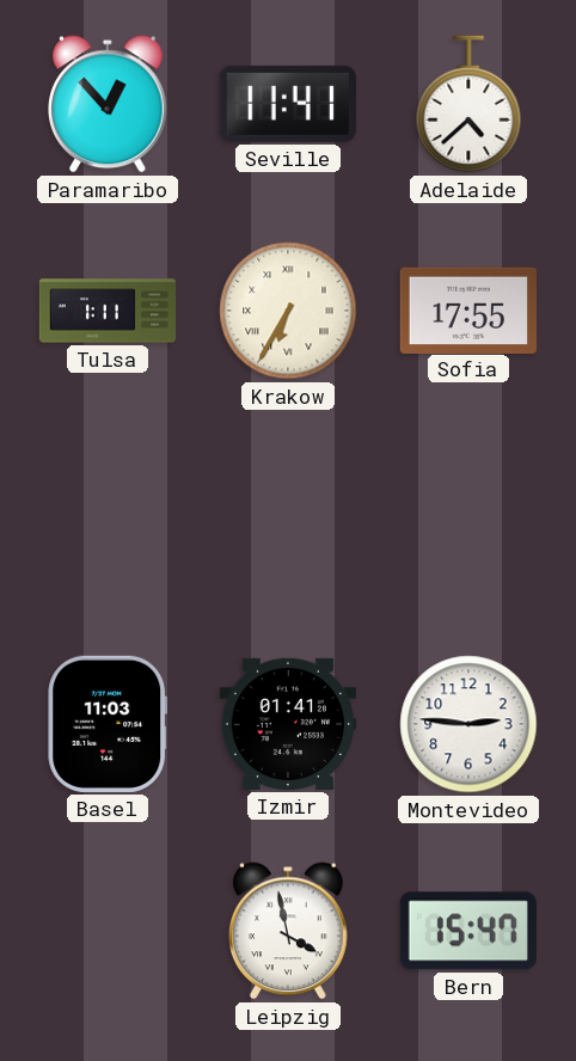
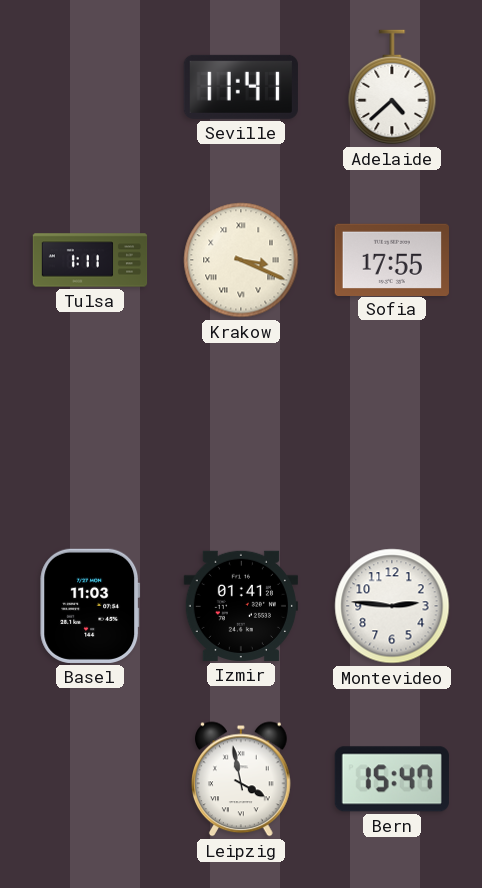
Paramaribo: 12:53 -> none
Krakow: 6:35 -> 3:19
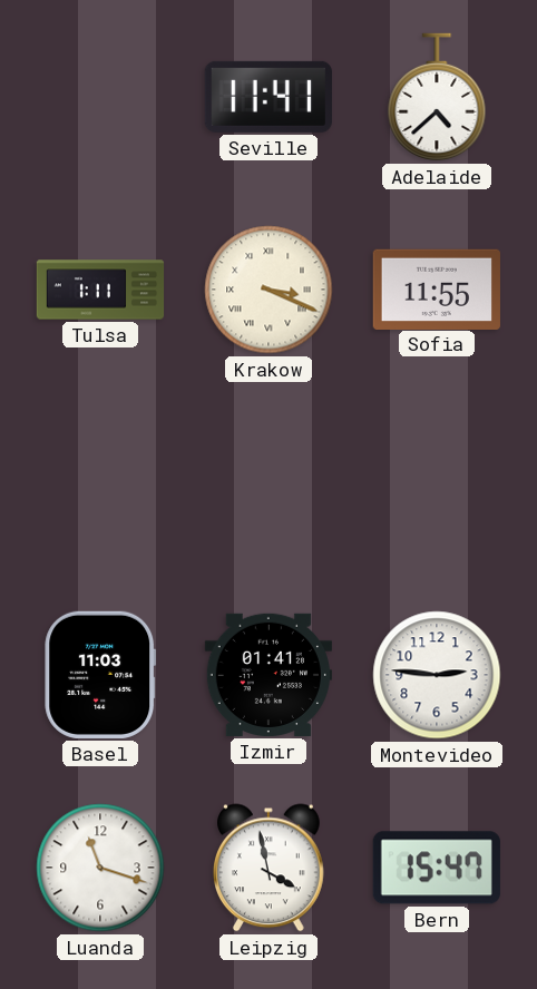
Sofia: 17:55 -> 11:55
Luanda: none -> 11:18
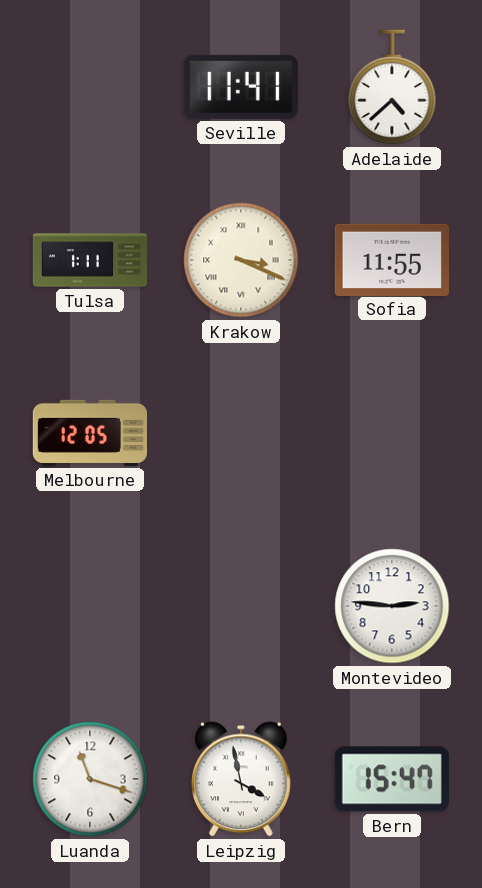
Melbourne: none -> 12:05
Basel: 11:03 -> none
Izmir: 01:41 -> none
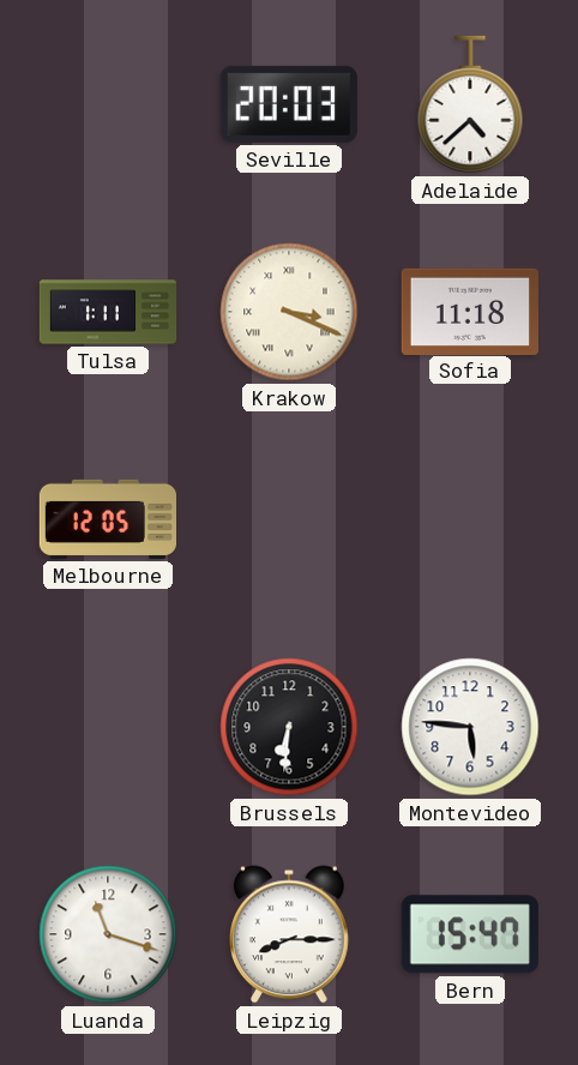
Seville: 11:41 -> 20:03
Sofia: 11:55 -> 11:18
Brussels: none -> 6:31
Montevideo: 2:46 -> 5:46
Leipzig: 3:58 -> 8:15
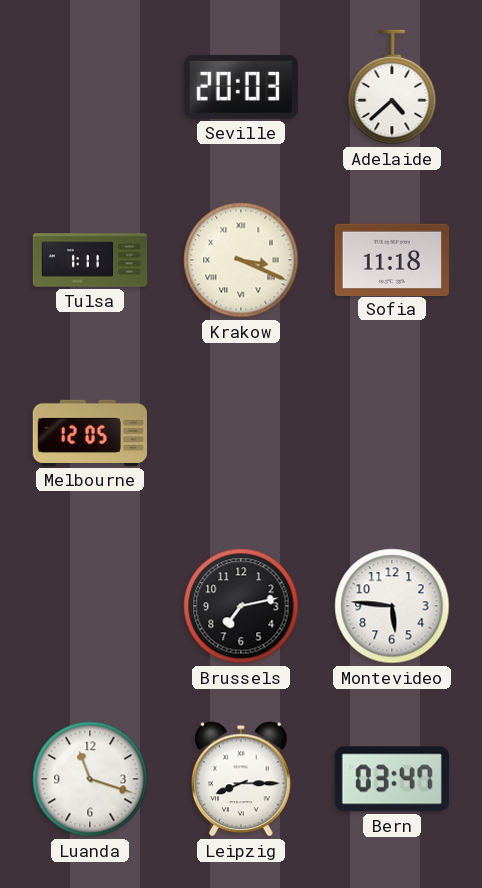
Brussels: 6:31 -> 7:13
Bern: 15:47 -> 03:47
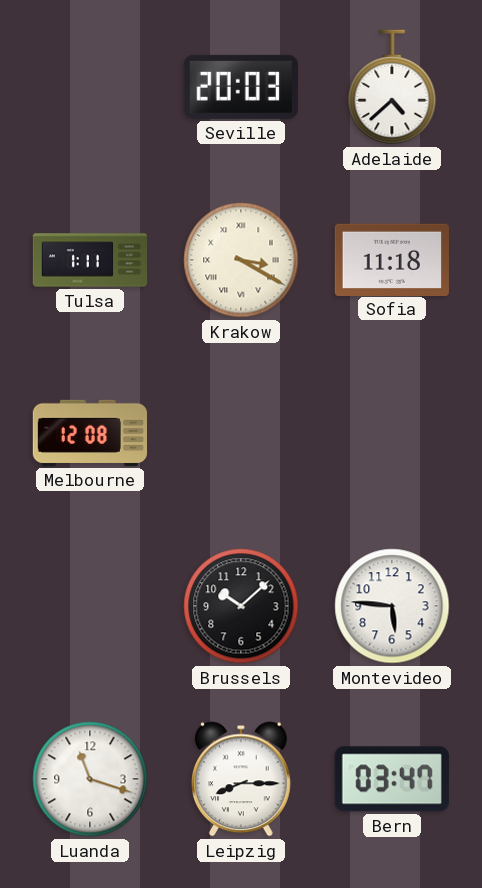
Krakow: 3:19 -> 3:20
Melbourne: 12:05 -> 12:08
Brussels: 7:13 -> 10:08
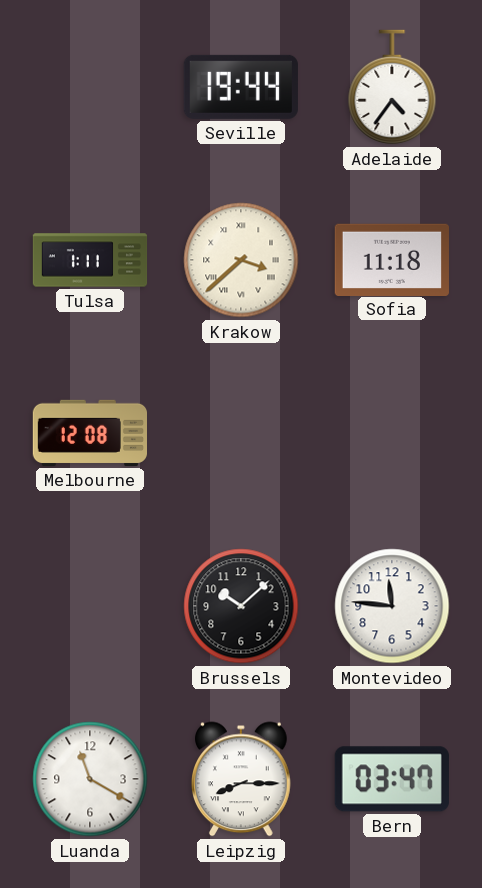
Seville: 20:03 -> 19:44
Adelaide: 4:38 -> 4:36
Krakow: 3:20 -> 3:38
Montevideo: 5:46 -> 11:46
Luanda: 11:18 -> 11:20
